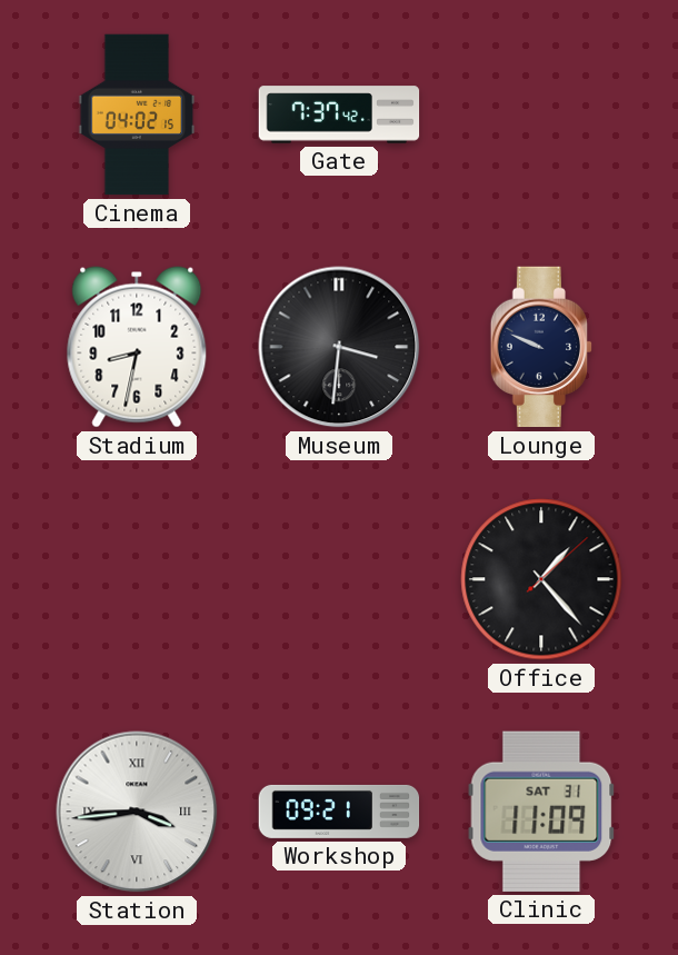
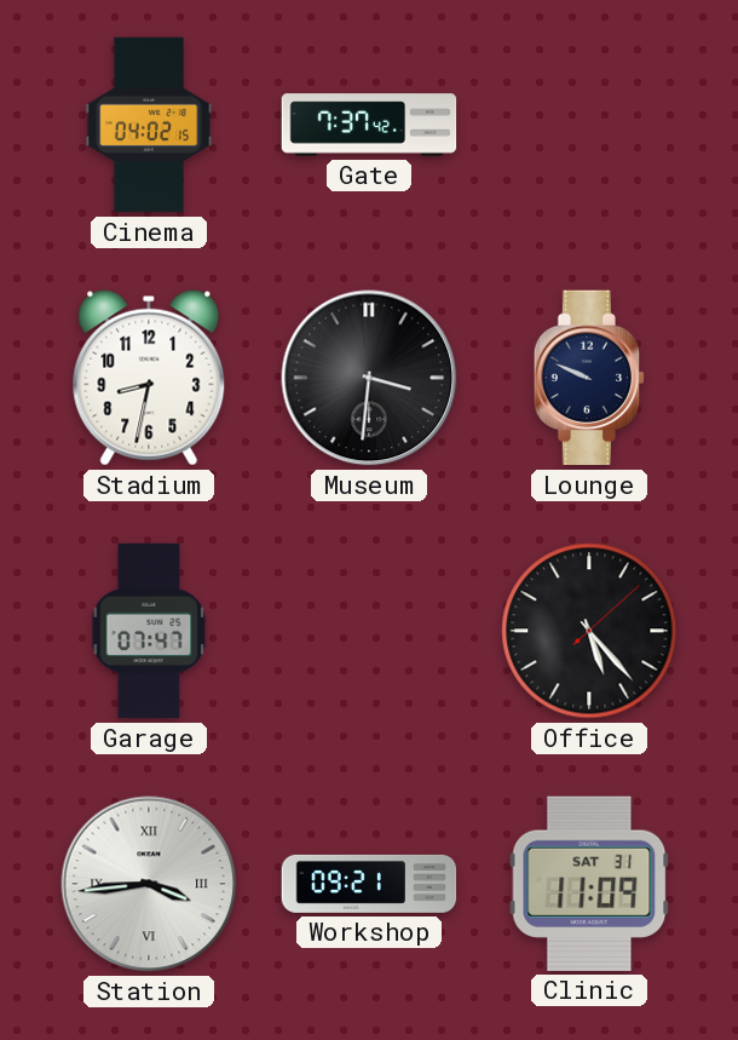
Garage: none -> 07:47
Office: 1:23 -> 5:23
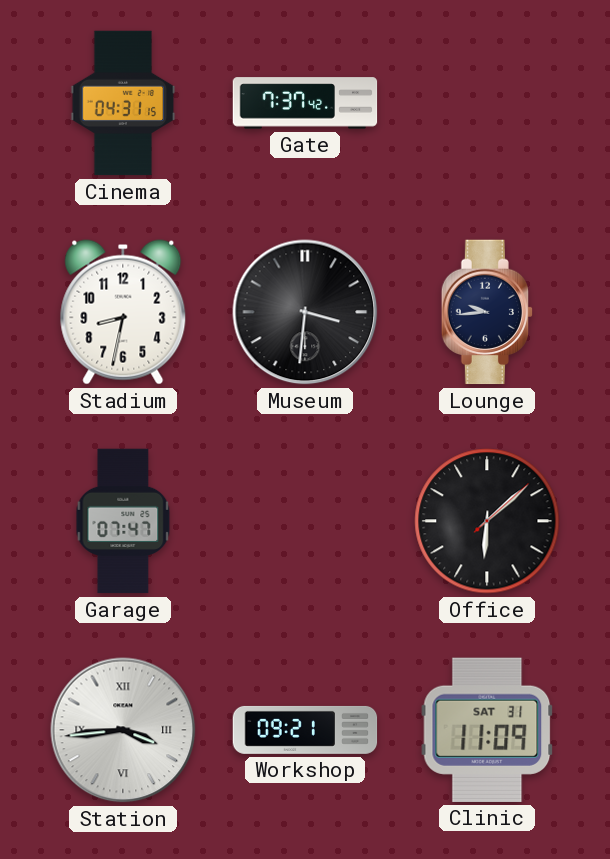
Cinema: 04:02 -> 04:31
Lounge: 9:49 -> 9:44
Office: 5:23 -> 6:08
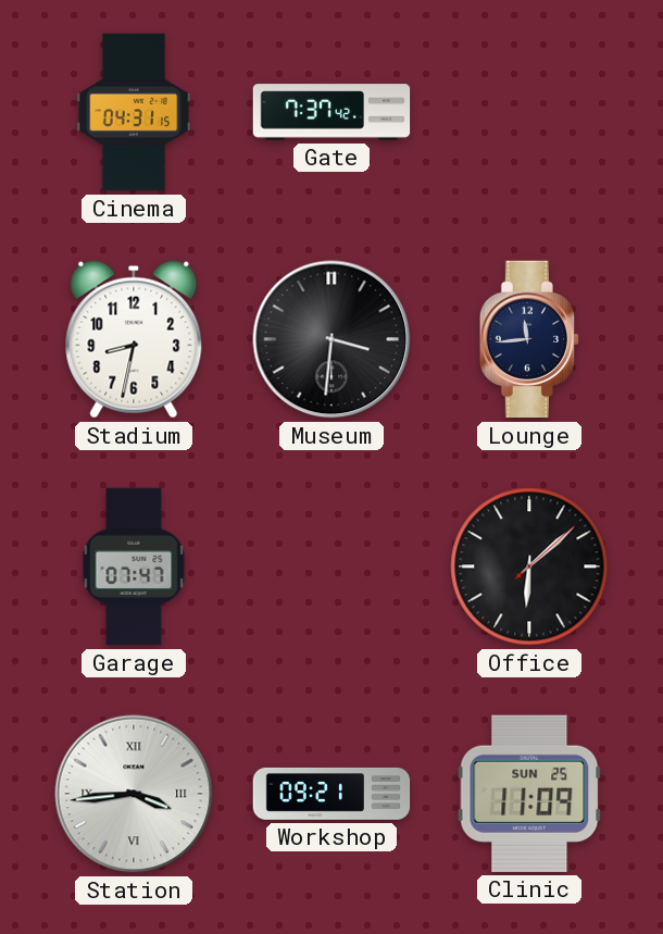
Lounge: 9:44 -> 11:44
Clinic date: SAT 31 -> SUN 25
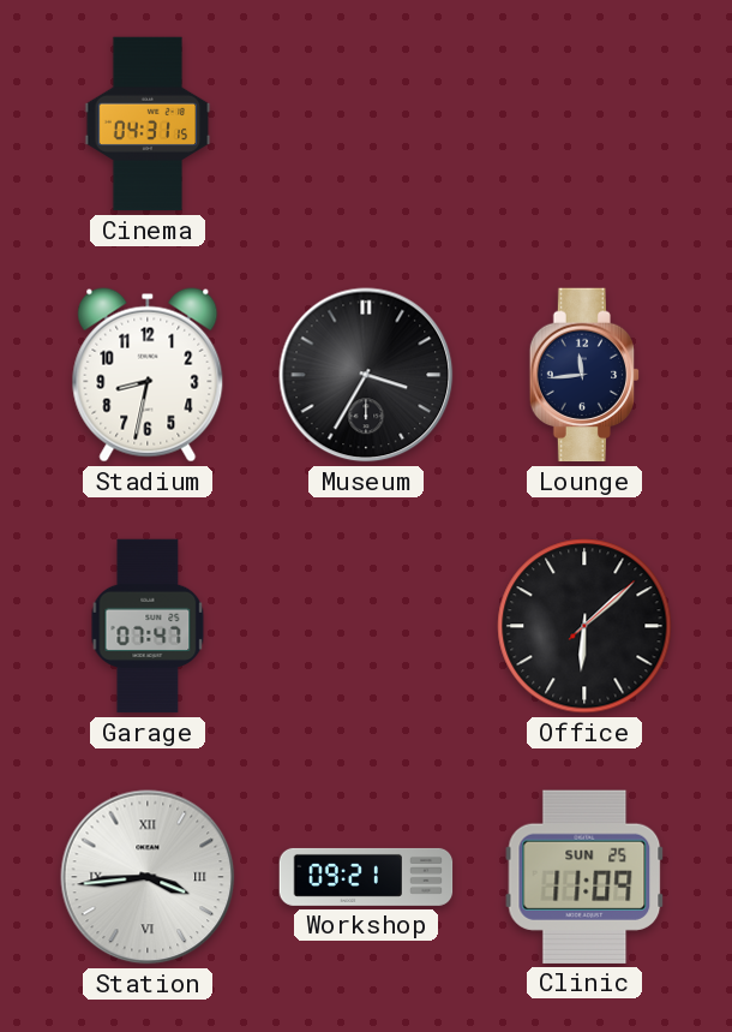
Gate: 7:37 -> none
Museum: 3:31 -> 3:35
